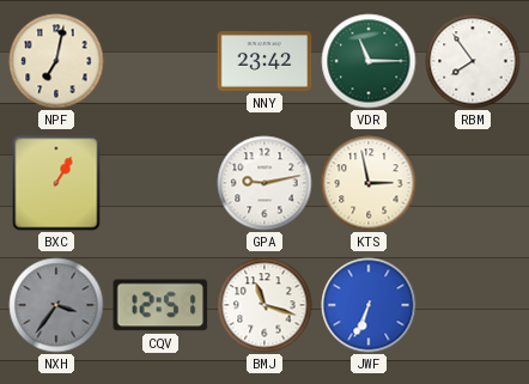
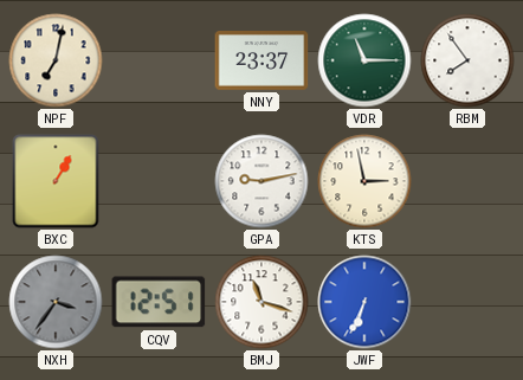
NNY: 23:42 -> 23:37
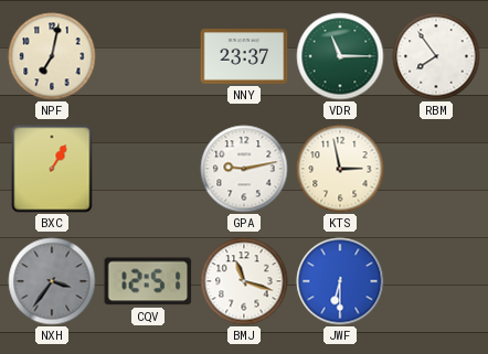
JWF: 6:34 -> 6:30
